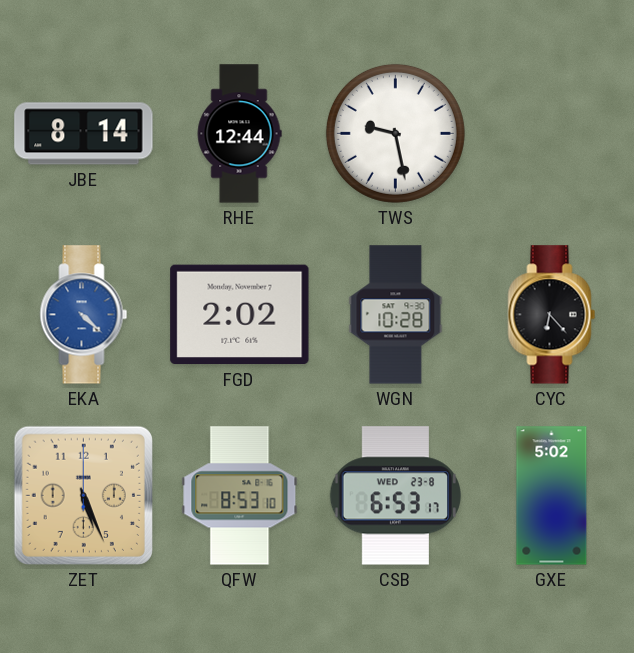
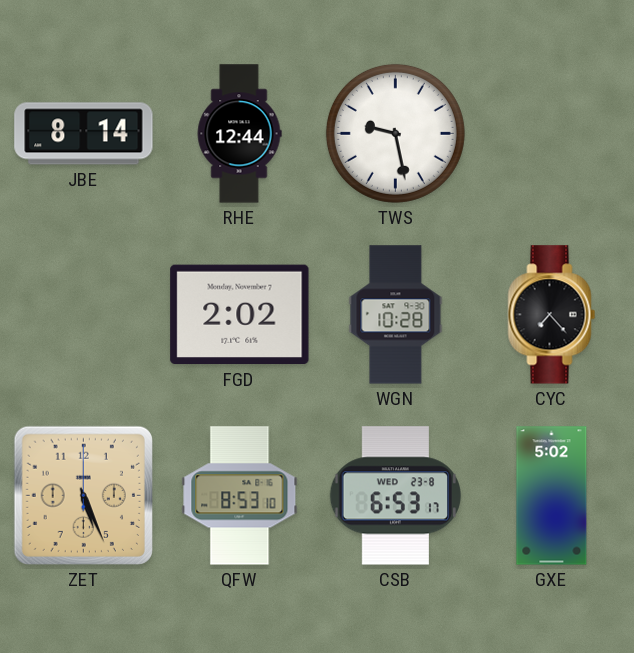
EKA: 4:22 -> none
CYC: 6:23 -> 7:23
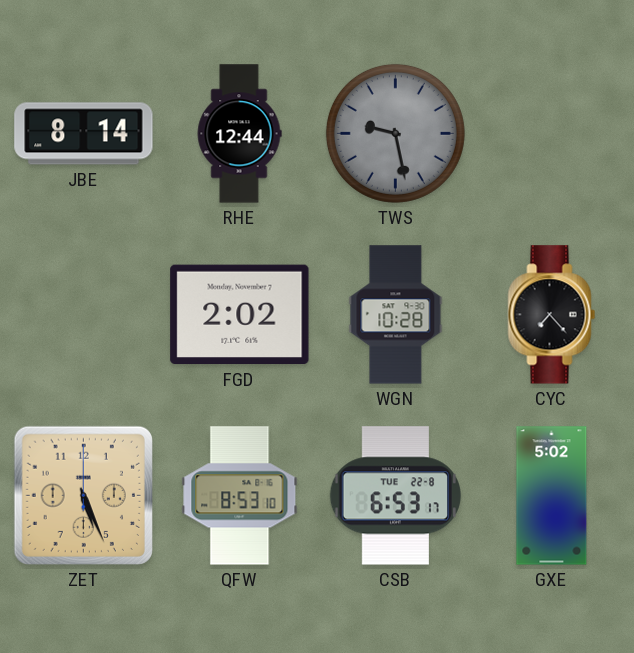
TWS dial: white -> grey
CSB date: WED 23-8 -> TUE 22-8
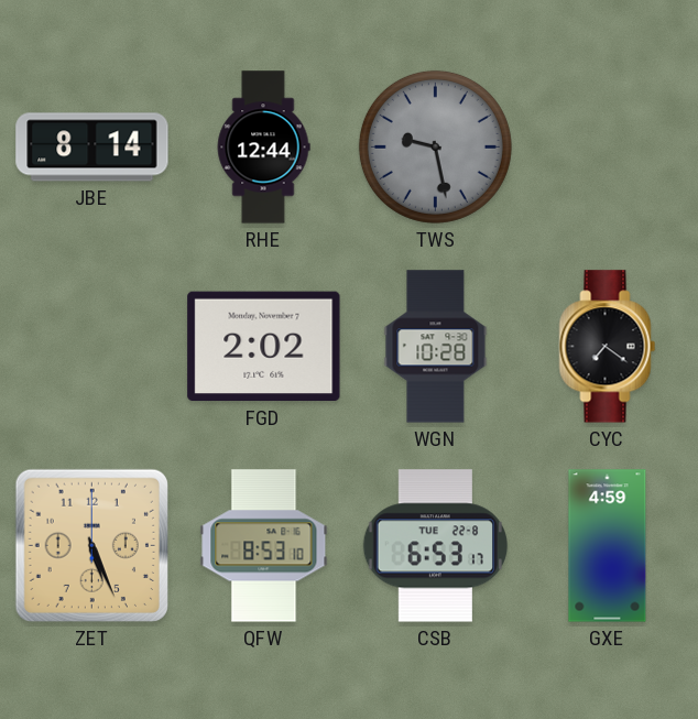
CYC: 7:23 -> 7:21
GXE: 5:02 -> 4:59
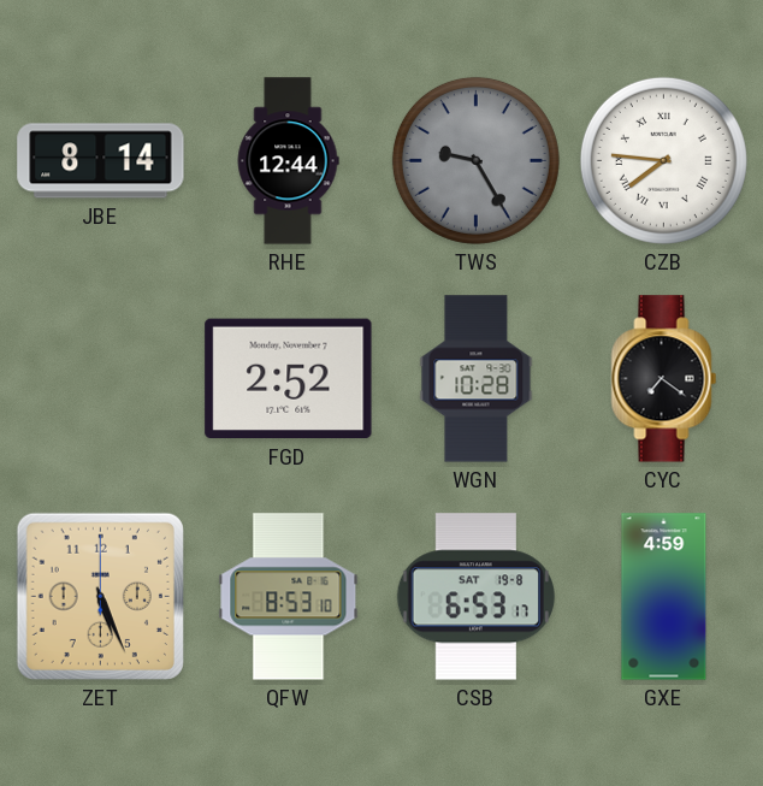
TWS: 9:28 -> 9:25
CZB: none -> 7:46
FGD: 2:02 -> 2:52
CSB date: TUE 22-8 -> SAT 19-8
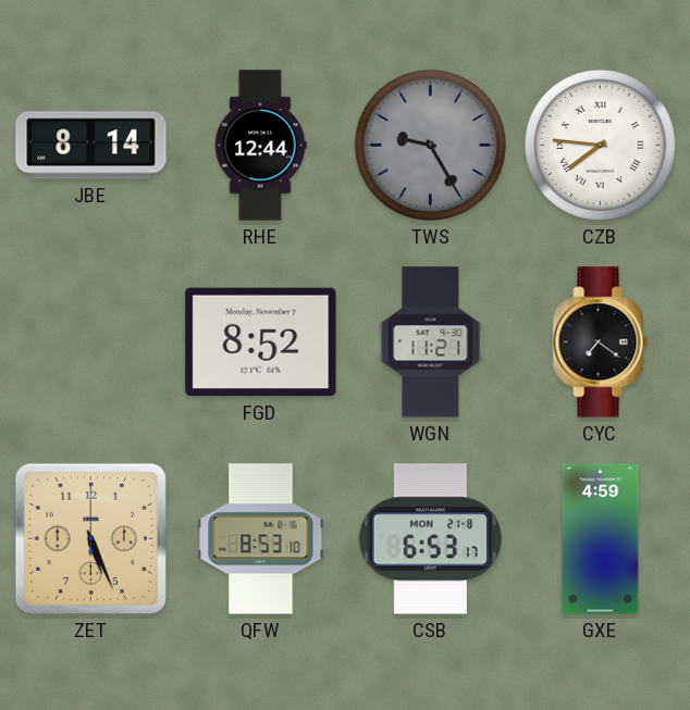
FGD: 2:52 -> 8:52
WGN: 10:28 -> 11:21
CSB date: SAT 19-8 -> MON 21-8
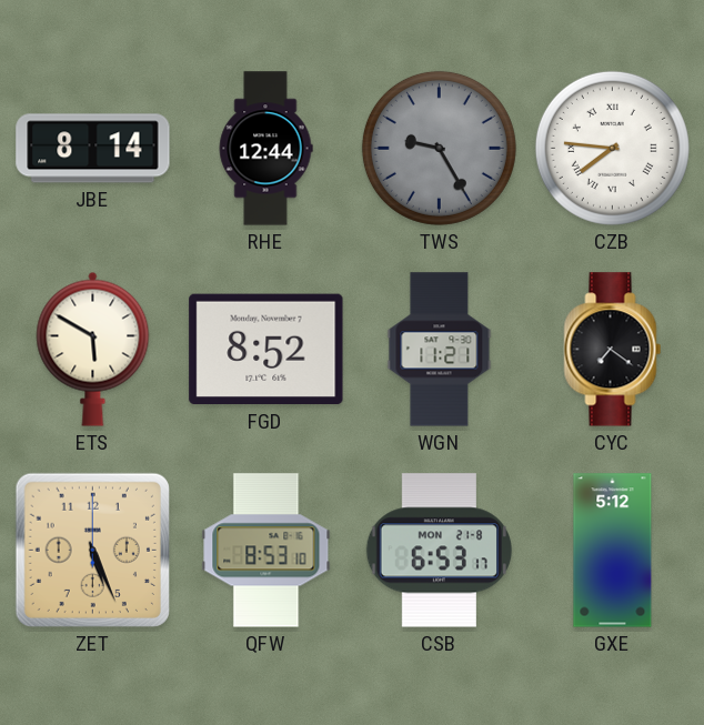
ETS: none -> 5:50
GXE: 4:59 -> 5:12
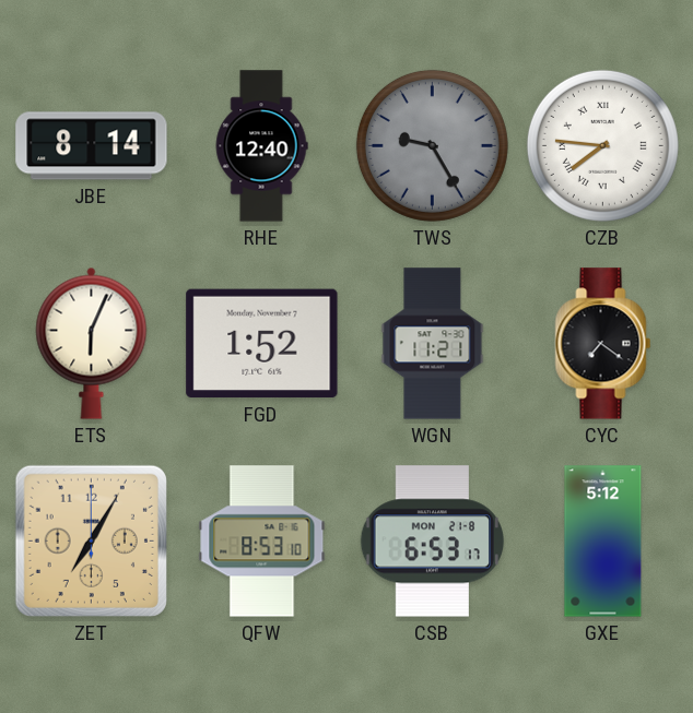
RHE: 12:44 -> 12:40
ETS: 5:50 -> 6:04
FGD: 8:52 -> 1:52
ZET: 5:26 -> 7:05
